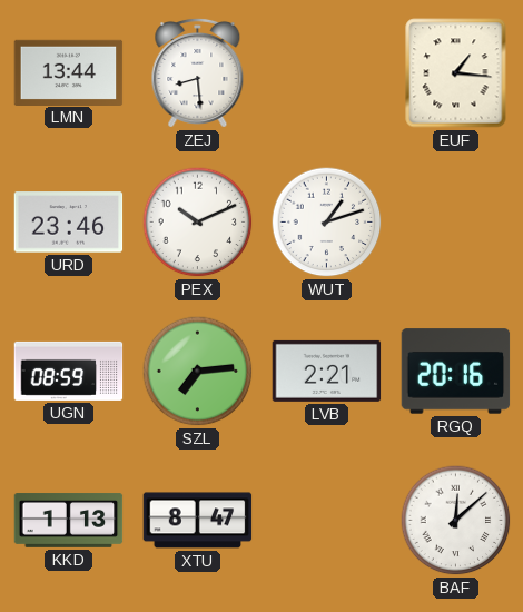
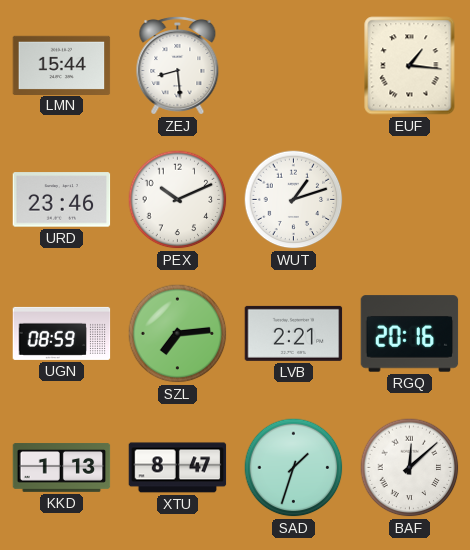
LMN: 13:44 -> 15:44
SAD: none -> 1:33
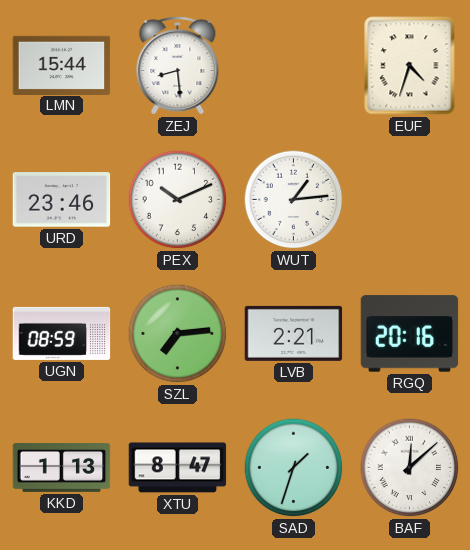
EUF: 1:16 -> 4:33
WUT: 1:12 -> 1:14
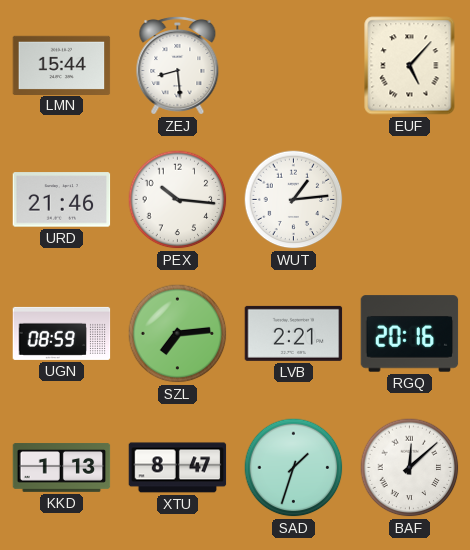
EUF: 4:33 -> 5:07
URD: 23:46 -> 21:46
PEX: 10:11 -> 10:16
